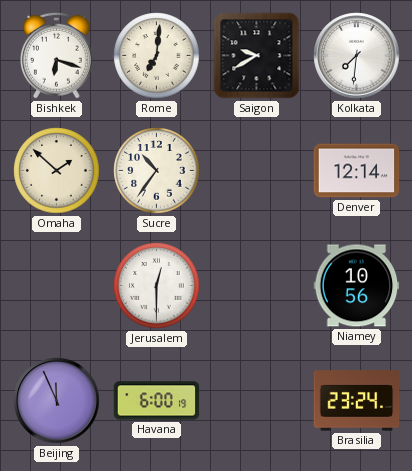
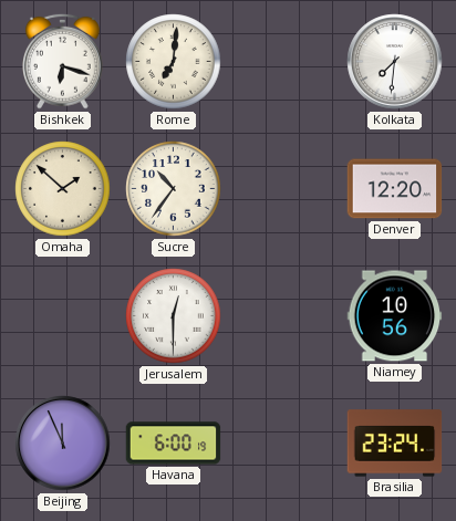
Saigon: 9:40 -> none
Denver: 12:14 -> 12:20
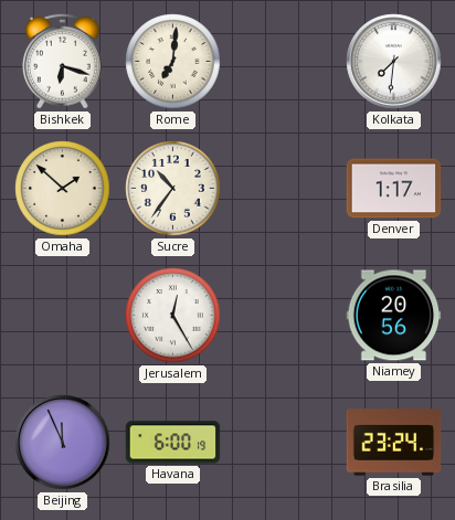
Denver: 12:20 -> 1:17
Jerusalem: 12:30 -> 12:25
Niamey: 10:56 -> 20:56
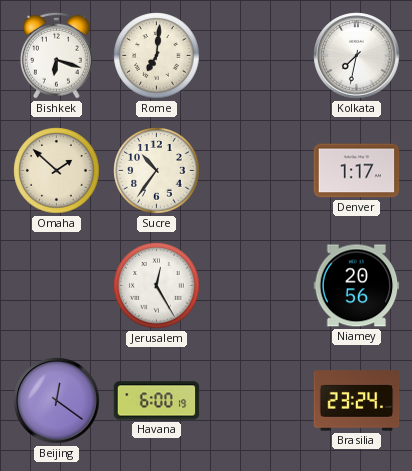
Kolkata: 7:31 -> 7:32
Beijing: 11:56 -> 12:21
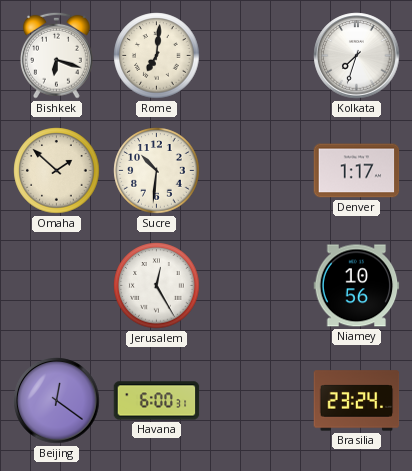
Kolkata: 7:32 -> 7:33
Sucre: 10:36 -> 10:31
Niamey: 20:56 -> 10:56
Havana: 6:00:19 -> 6:00:31
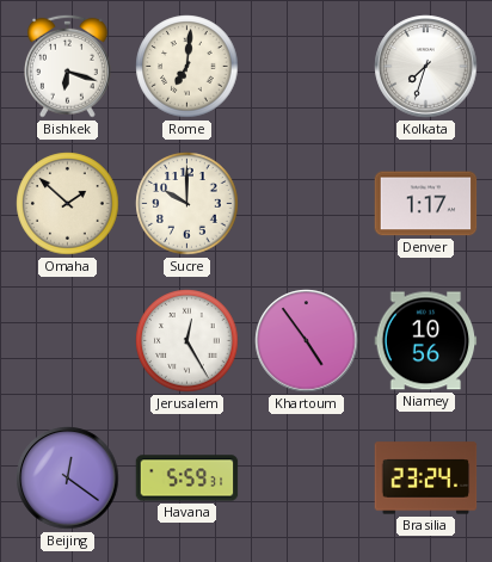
Sucre: 10:31 -> 10:00
Khartoum: none -> 4:54
Havana: 6:00 -> 5:59
